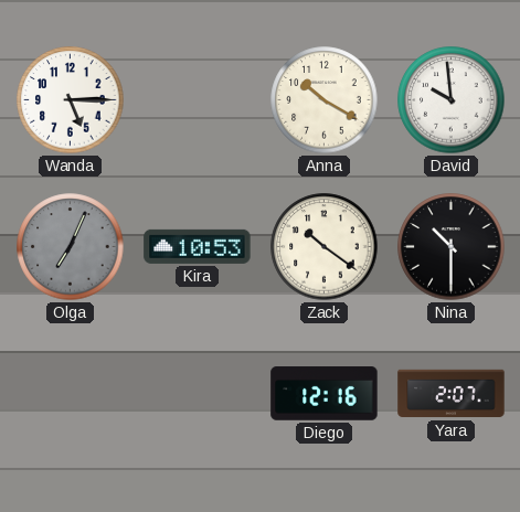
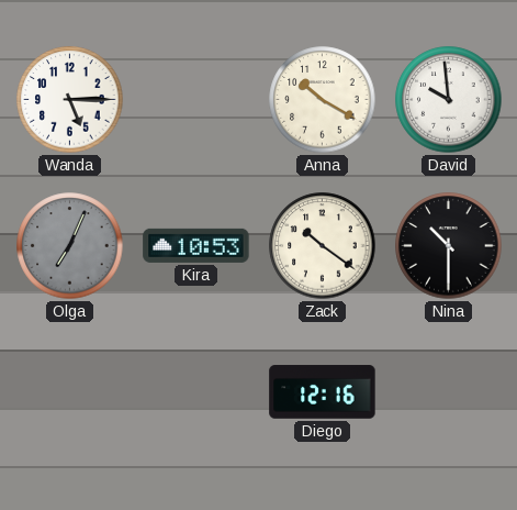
Yara: 2:07 -> none
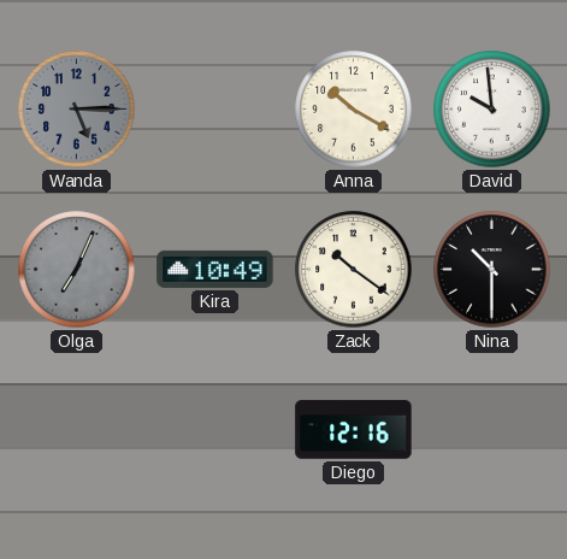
Wanda dial: white -> grey
Kira: 10:53 -> 10:49
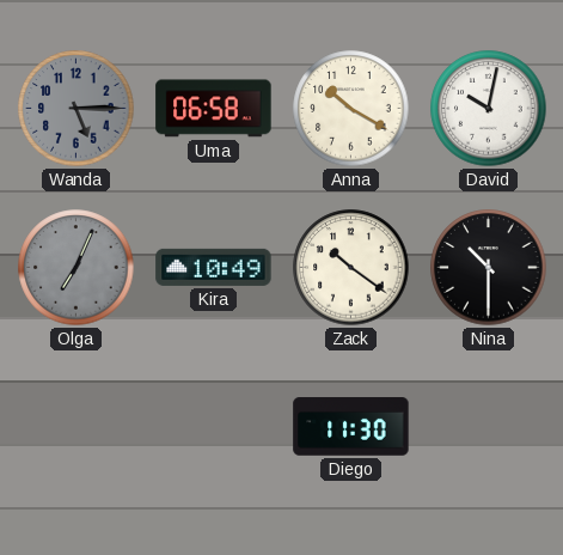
Uma: none -> 06:58
David: 9:59 -> 10:02
Diego: 12:16 -> 11:30
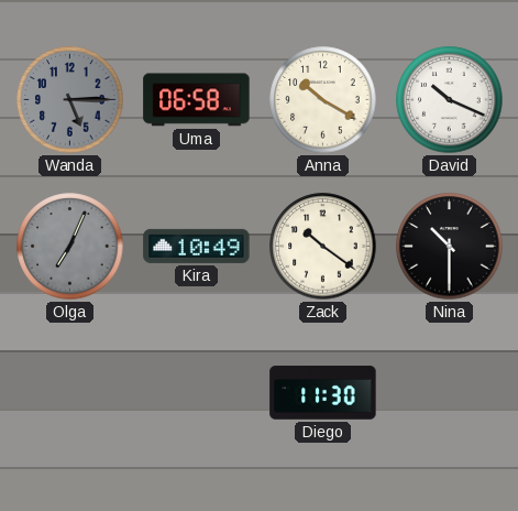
David: 10:02 -> 10:19
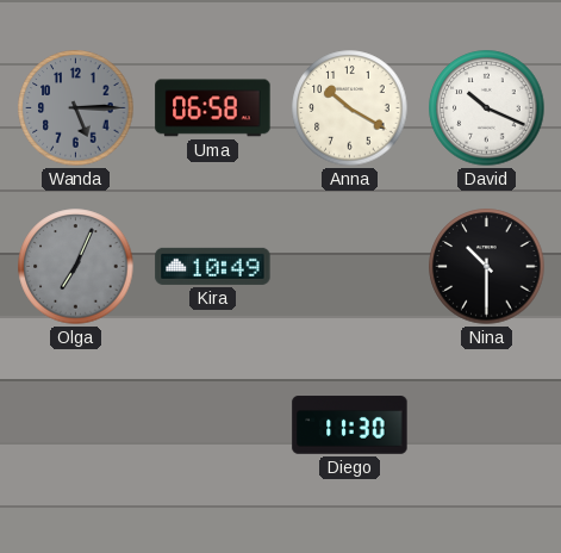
Zack: 10:21 -> none
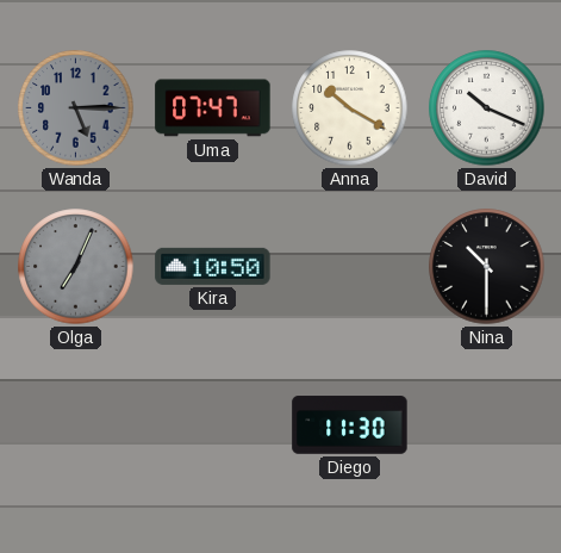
Uma: 06:58 -> 07:47
Kira: 10:49 -> 10:50
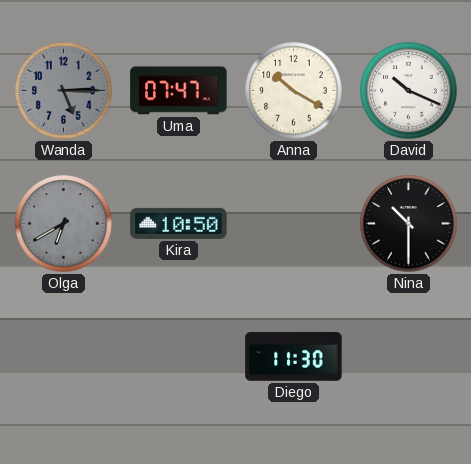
Olga: 7:04 -> 6:40
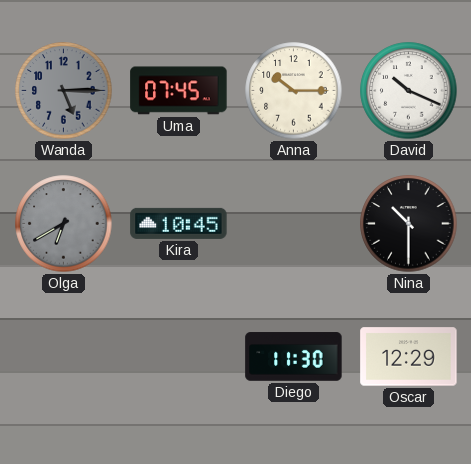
Uma: 07:47 -> 07:45
Anna: 10:20 -> 10:15
Kira: 10:50 -> 10:45
Oscar: none -> 12:29
